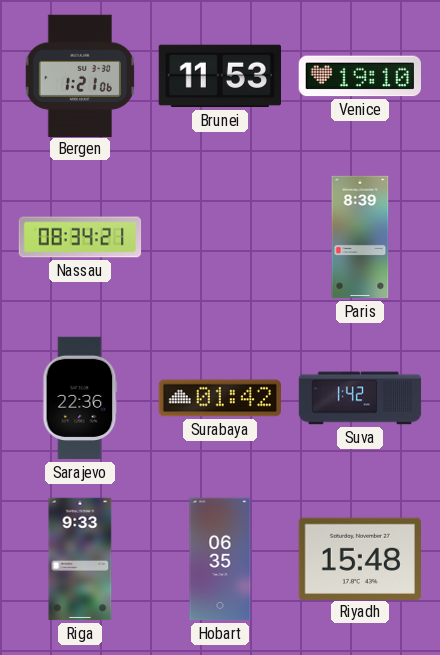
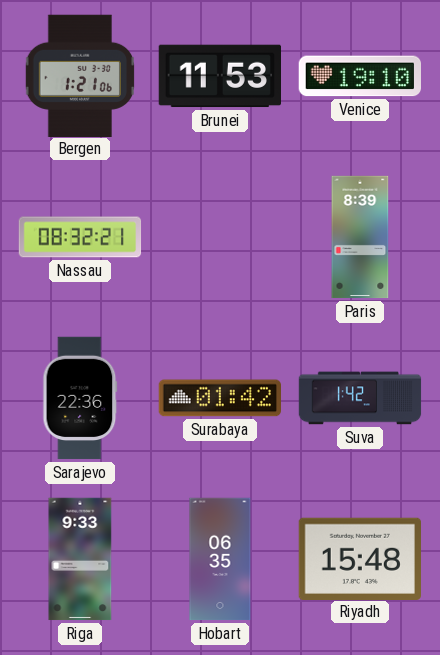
Nassau: 08:34 -> 08:32
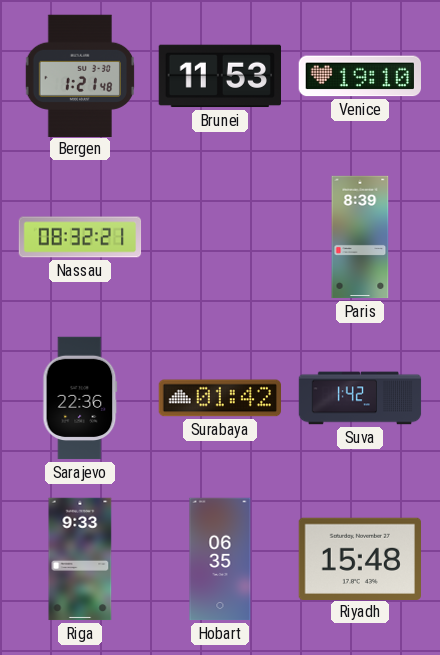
Bergen: 1:21:06 -> 1:21:48
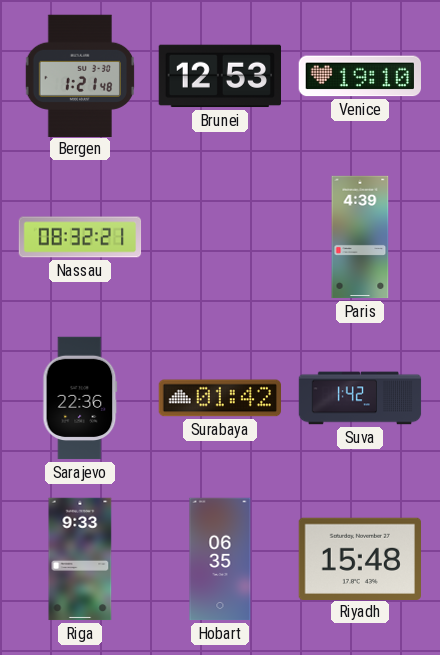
Brunei: 11:53 -> 12:53
Paris: 8:39 -> 4:39
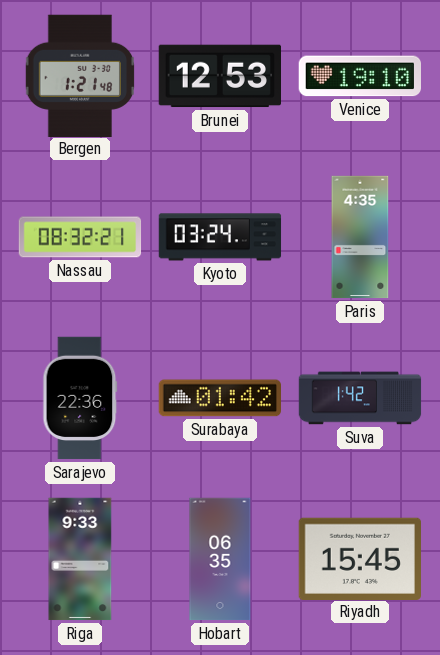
Kyoto: none -> 03:24
Paris: 4:39 -> 4:35
Riyadh: 15:48 -> 15:45
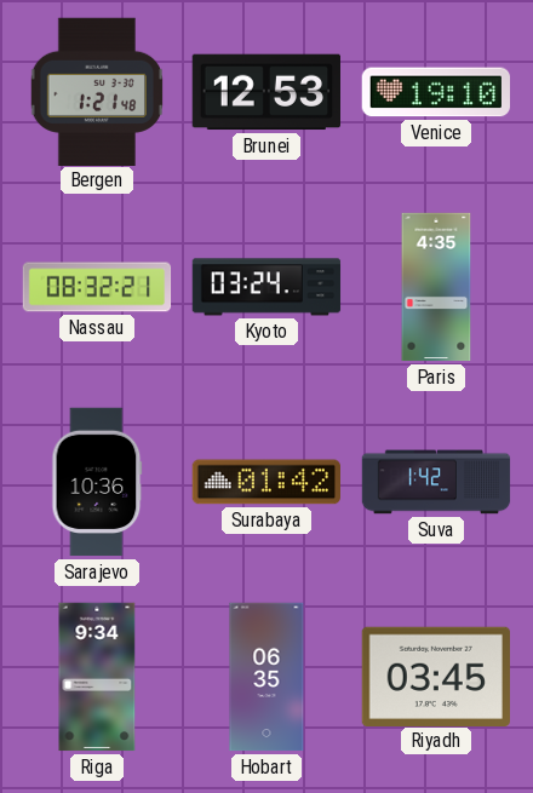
Sarajevo: 22:36 -> 10:36
Riga: 9:33 -> 9:34
Riyadh: 15:45 -> 03:45
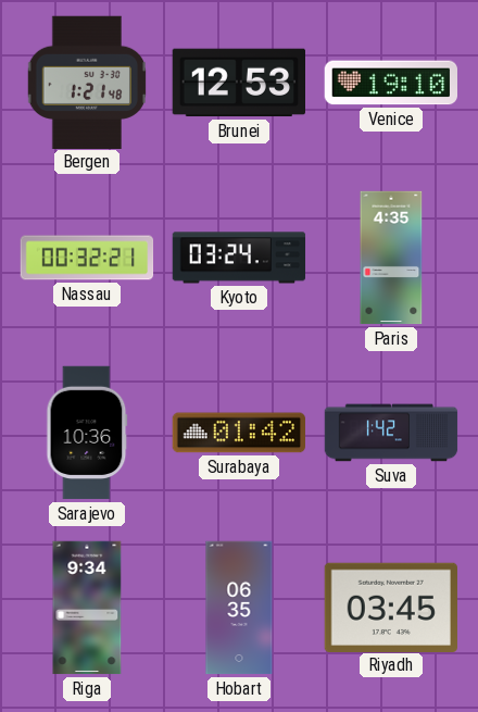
Nassau: 08:32 -> 00:32
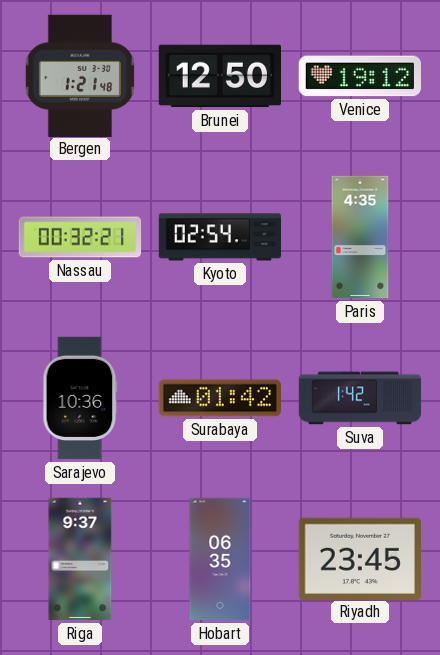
Brunei: 12:53 -> 12:50
Venice: 19:10 -> 19:12
Kyoto: 03:24 -> 02:54
Riga: 9:34 -> 9:37
Riyadh: 03:45 -> 23:45
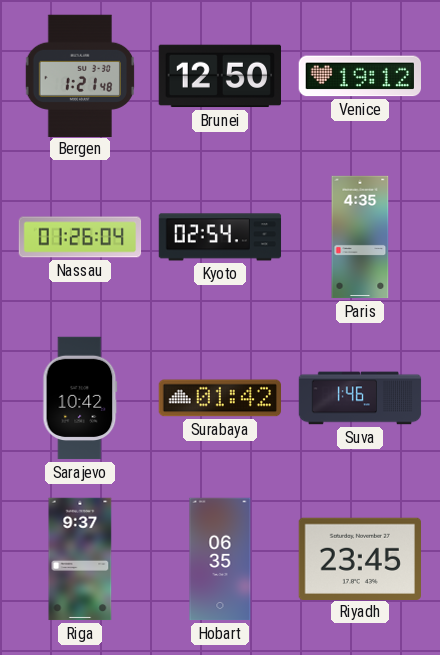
Nassau: 00:32 -> 01:26
Sarajevo: 10:36 -> 10:42
Suva: 1:42 -> 1:46
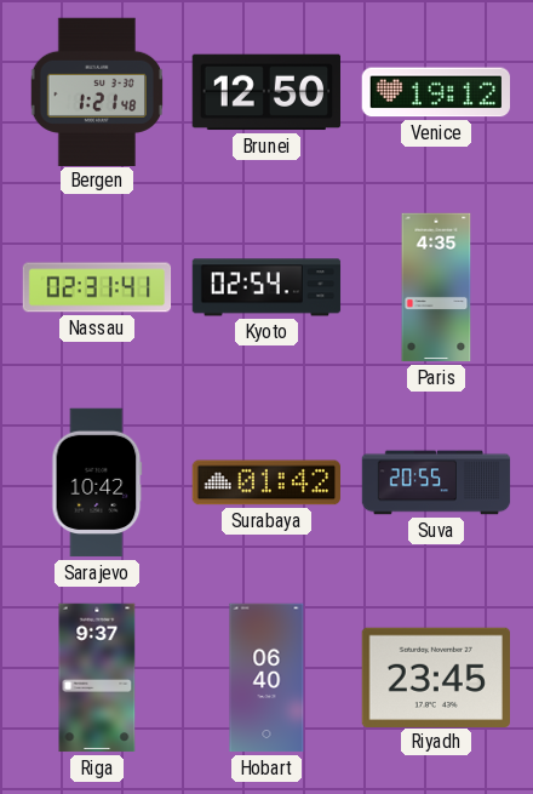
Nassau: 01:26 -> 02:31
Suva: 1:46 -> 20:55
Hobart: 06:35 -> 06:40
